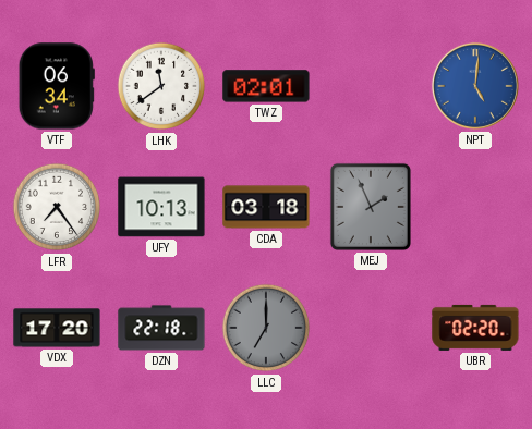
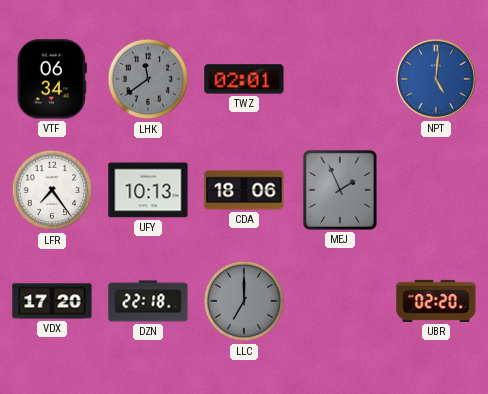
LHK dial: white -> grey
CDA: 03:18 -> 18:06
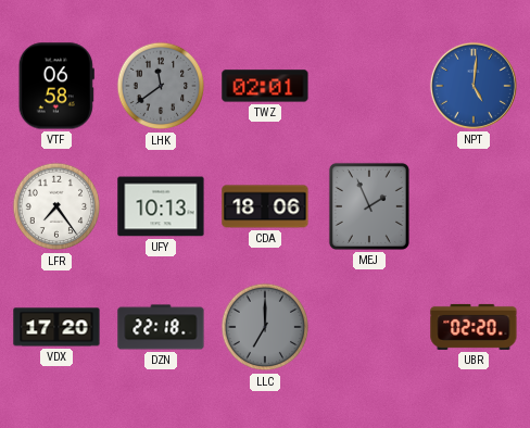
VTF: 06:34 -> 06:58
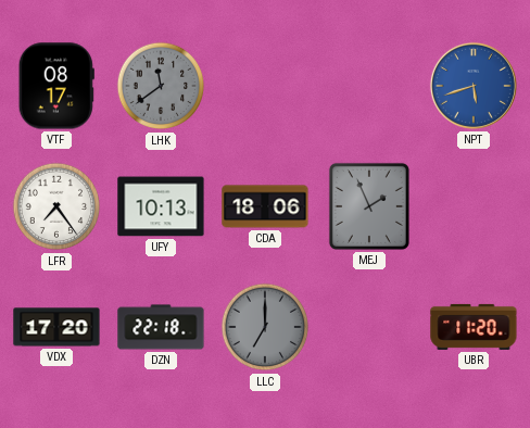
VTF: 06:58 -> 08:17
TWZ: 02:01 -> none
NPT: 5:01 -> 5:42
UBR: 02:20 -> 11:20
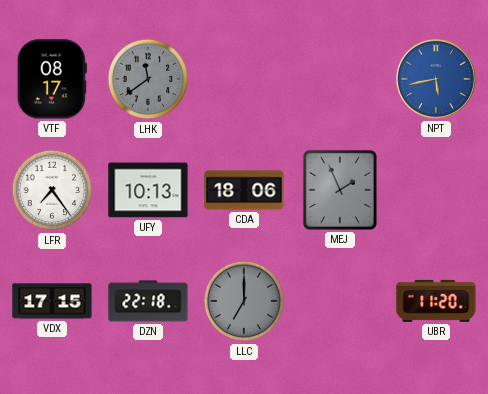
NPT: 5:42 -> 5:43
VDX: 17:20 -> 17:15
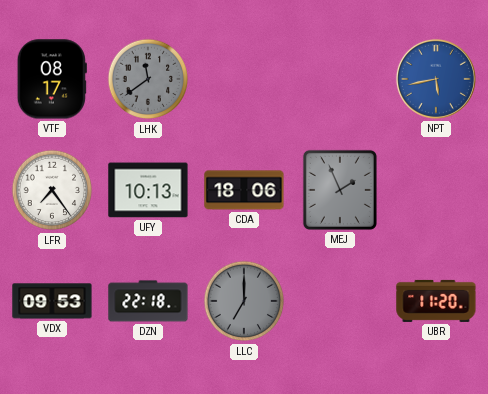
VDX: 17:15 -> 09:53
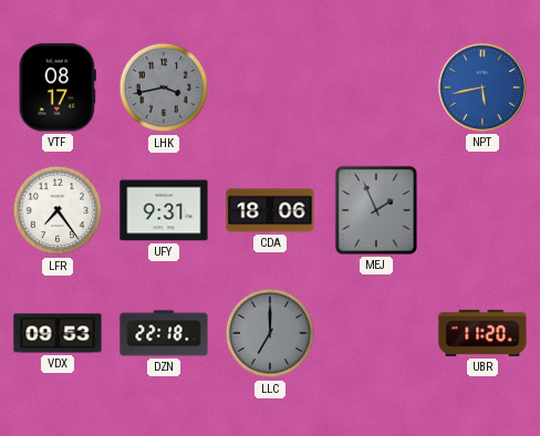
LHK: 11:39 -> 3:43
UFY: 10:13 -> 9:31
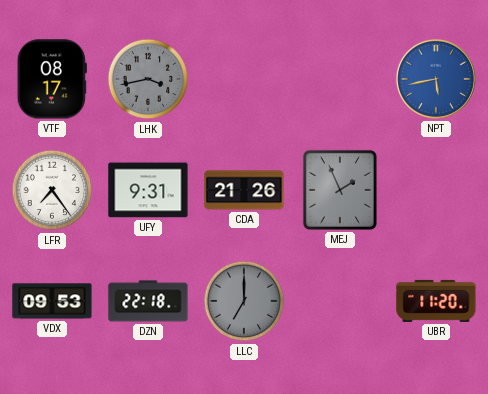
CDA: 18:06 -> 21:26
